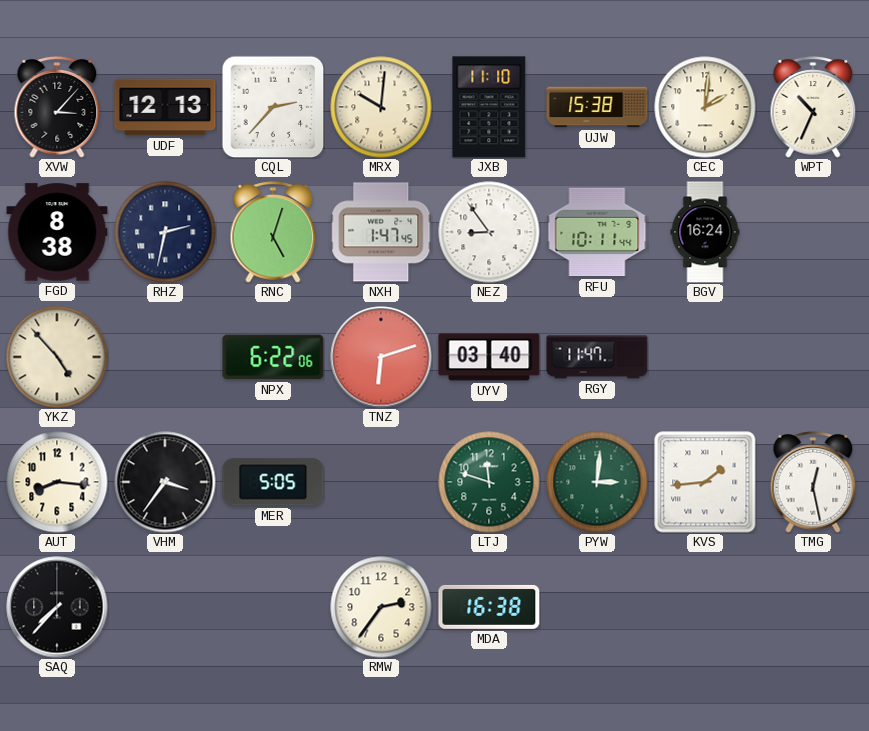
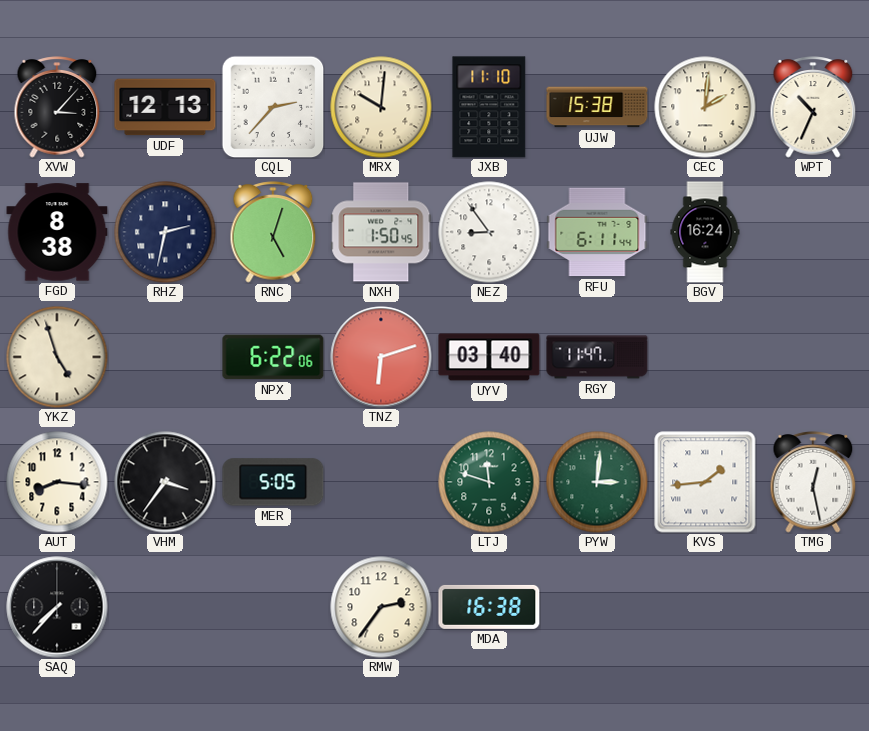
NXH: 1:47 -> 1:50
RFU: 10:11 -> 6:11
YKZ: 4:53 -> 4:57
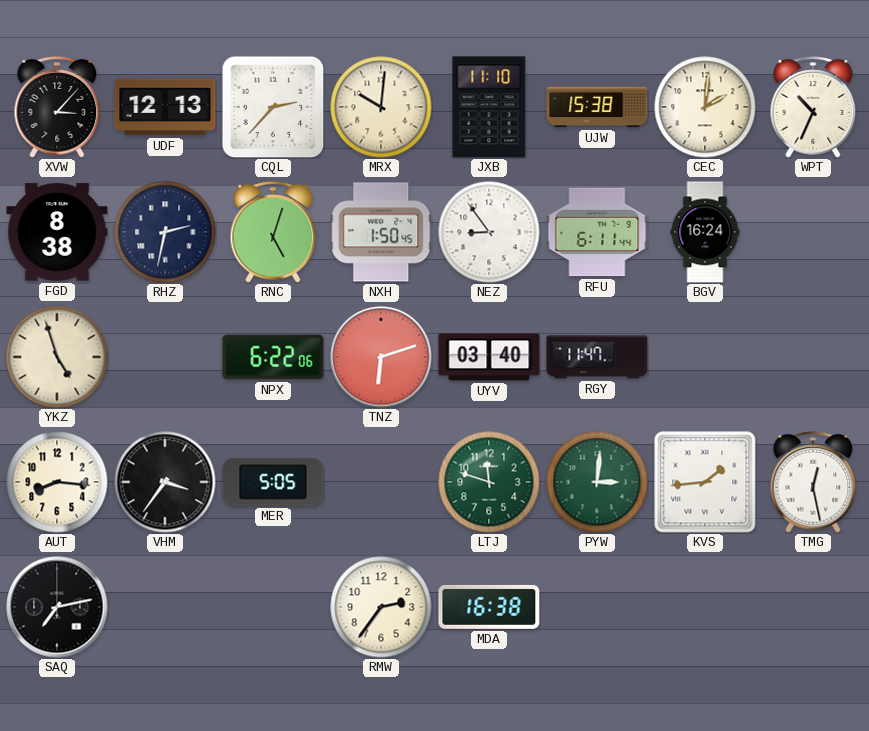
SAQ: 7:37 -> 7:13
